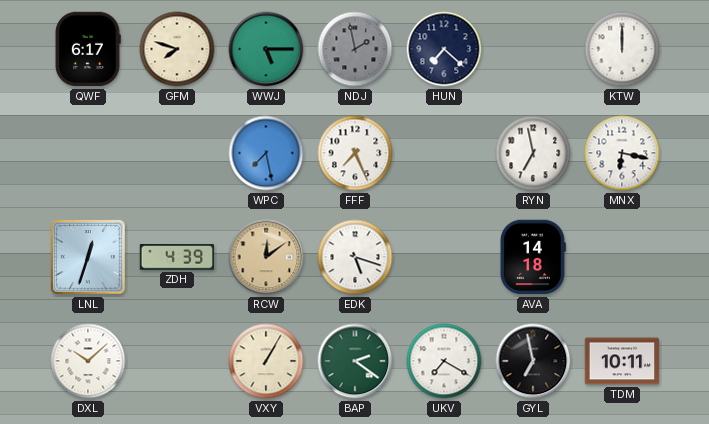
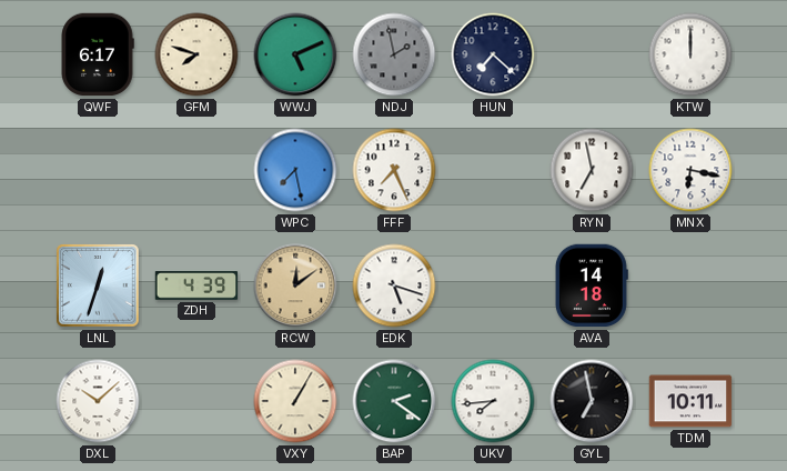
WWJ: 5:15 -> 5:11
UKV: 7:20 -> 7:44
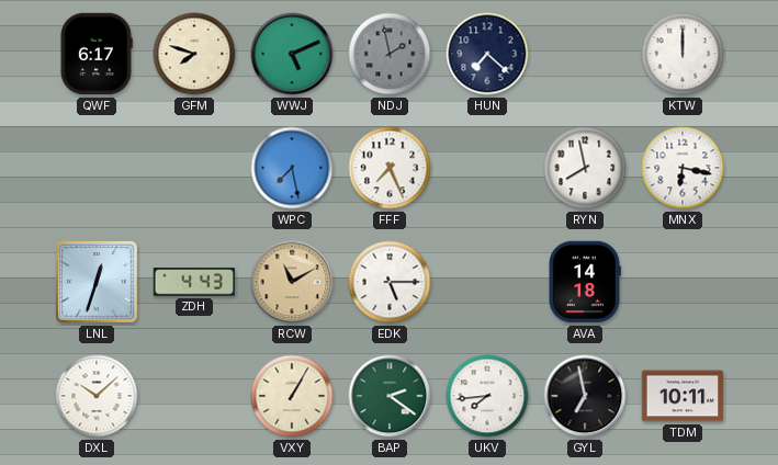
RYN: 6:58 -> 7:58
ZDH: 4:39 -> 4:43
RCW: 12:09 -> 11:10
EDK: 5:18 -> 5:15
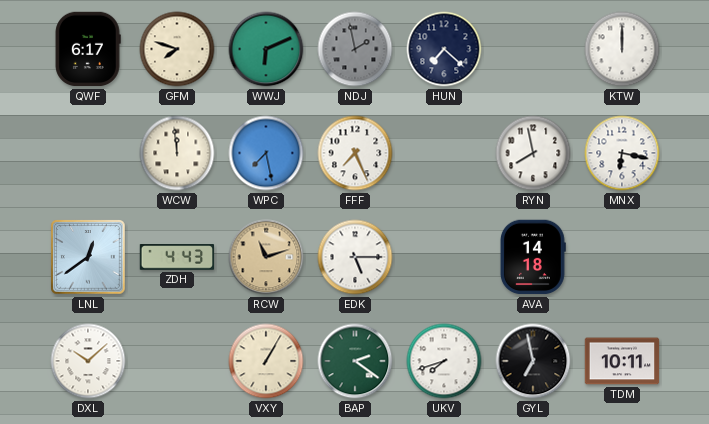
WWJ: 5:11 -> 6:11
WCW: none -> 11:59
LNL: 12:33 -> 12:39
RCW: 11:10 -> 11:12
UKV: 7:44 -> 7:42
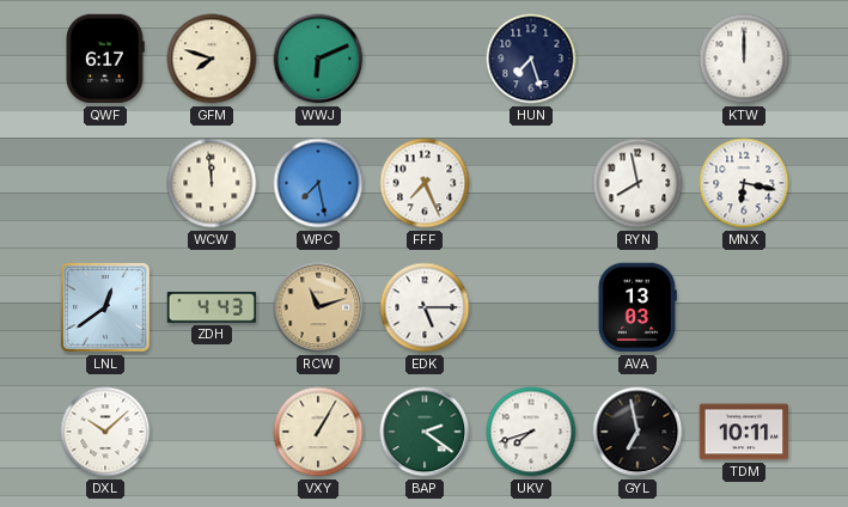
NDJ: 1:58 -> none
HUN: 7:22 -> 7:27
AVA: 14:18 -> 13:03
